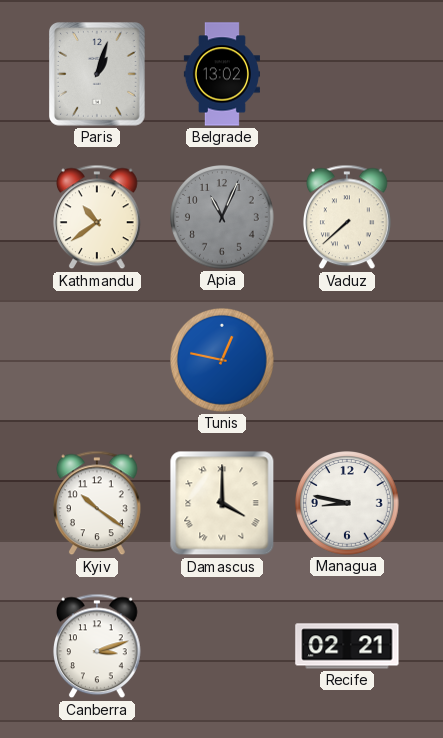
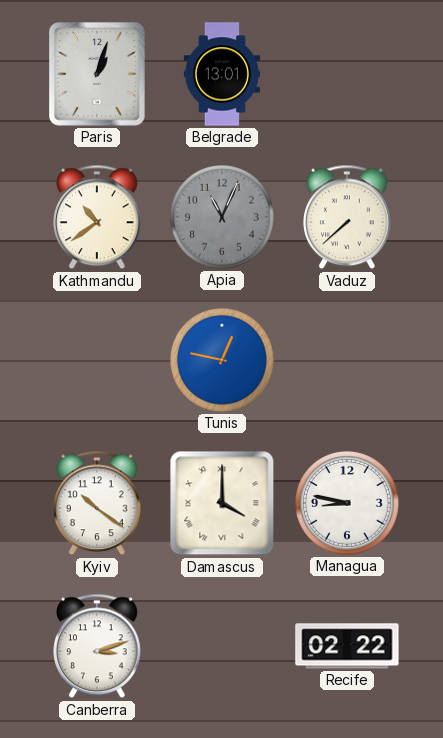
Belgrade: 13:02 -> 13:01
Recife: 02:21 -> 02:22
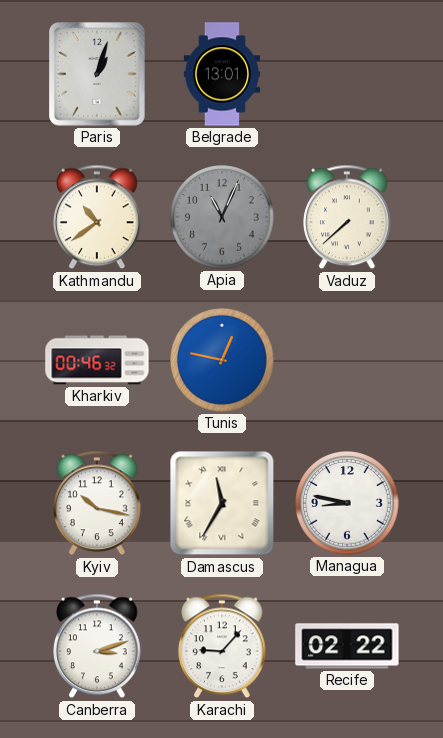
Kharkiv: none -> 00:46
Kyiv: 10:21 -> 10:17
Damascus: 4:00 -> 11:35
Karachi: none -> 9:07
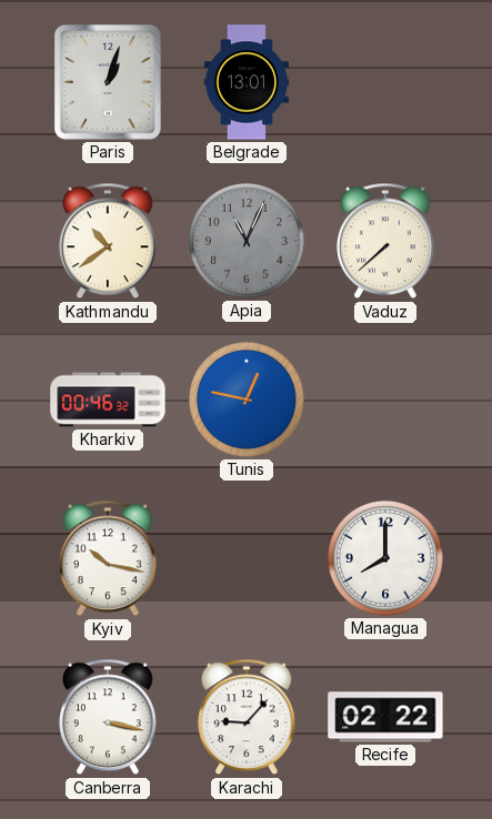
Damascus: 11:35 -> none
Managua: 8:47 -> 8:00
Canberra: 3:12 -> 3:17
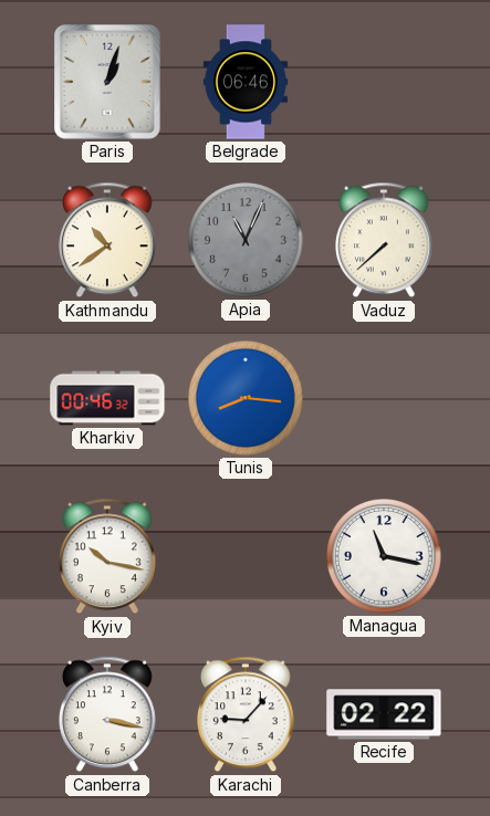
Belgrade: 13:01 -> 06:46
Tunis: 12:47 -> 8:16
Managua: 8:00 -> 11:17
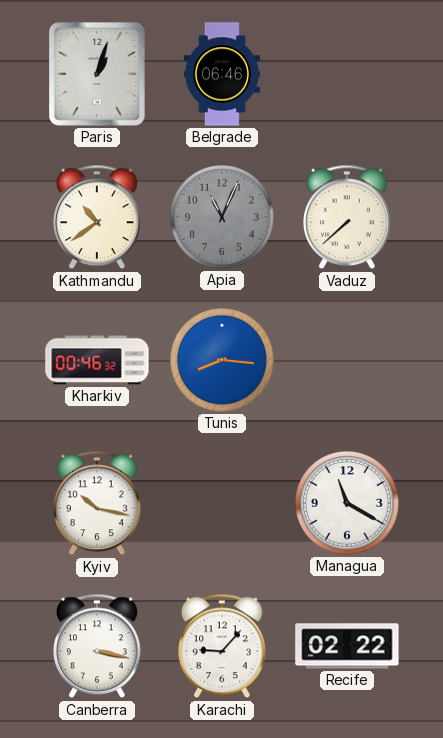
Managua: 11:17 -> 11:20
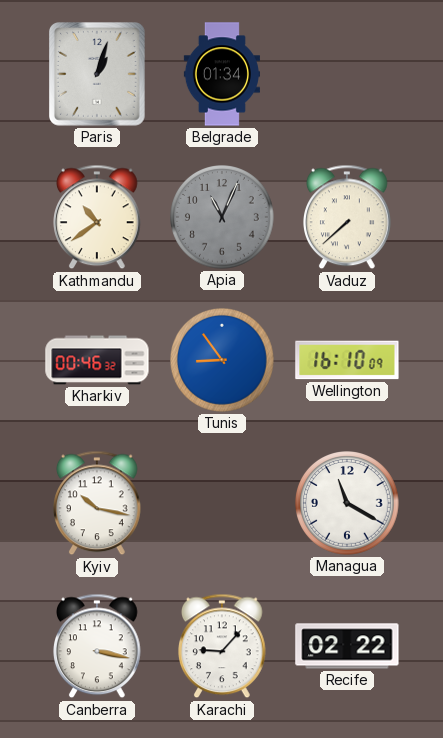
Belgrade: 06:46 -> 01:34
Tunis: 8:16 -> 8:54
Wellington: none -> 16:10
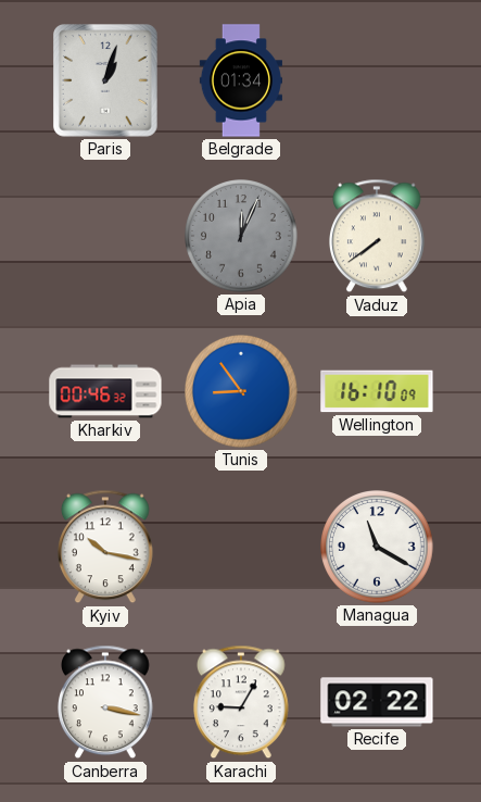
Kathmandu: 10:39 -> none
Apia: 11:04 -> 12:04
Vaduz: 7:38 -> 7:39
Karachi: 9:07 -> 9:05
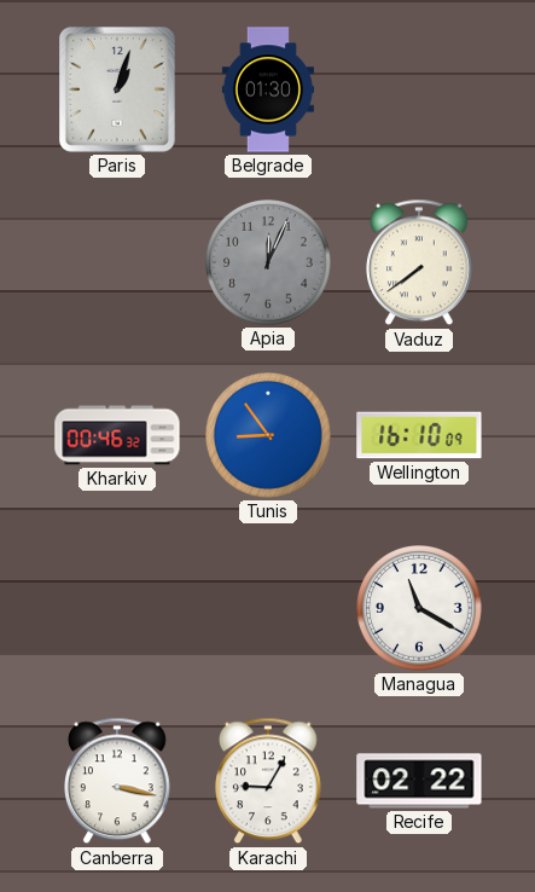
Belgrade: 01:34 -> 01:30
Kyiv: 10:17 -> none
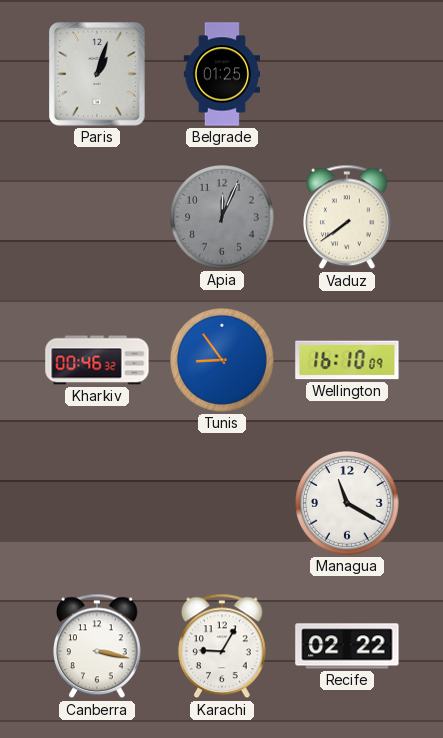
Belgrade: 01:30 -> 01:25
